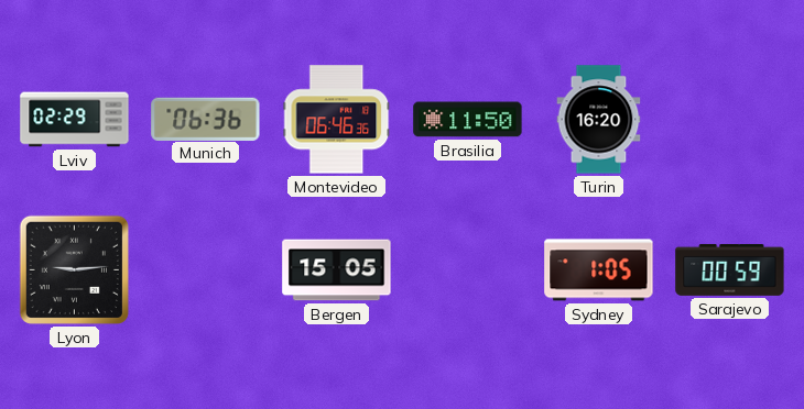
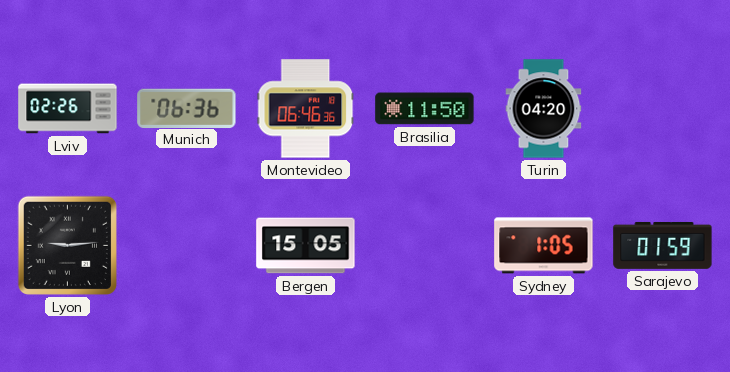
Lviv: 02:29 -> 02:26
Turin: 16:20 -> 04:20
Sarajevo: 00:59 -> 01:59
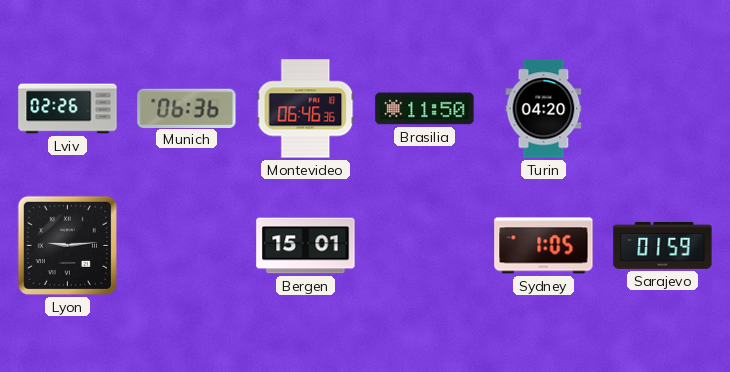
Bergen: 15:05 -> 15:01
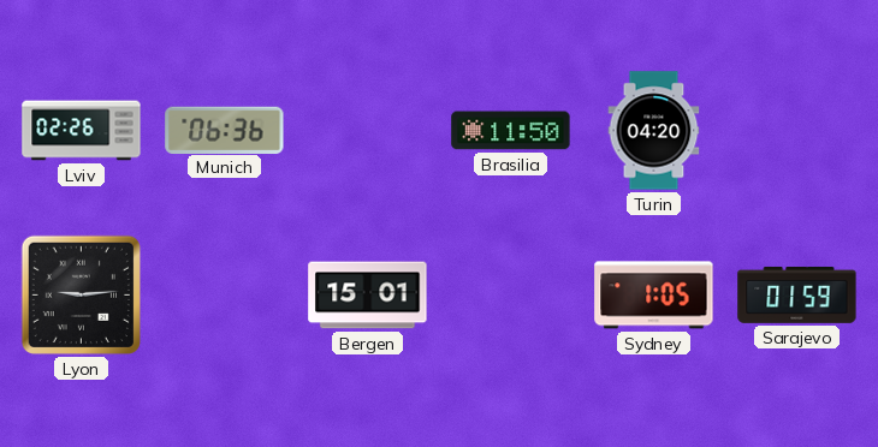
Montevideo: 06:46 -> none
